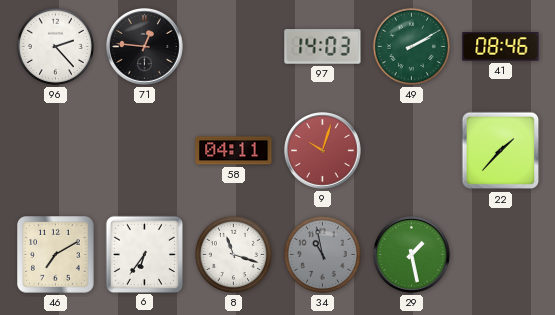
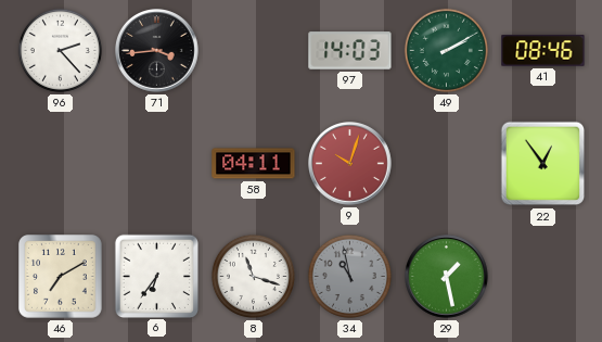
71: 12:46 -> 3:44
22: 1:37 -> 12:54
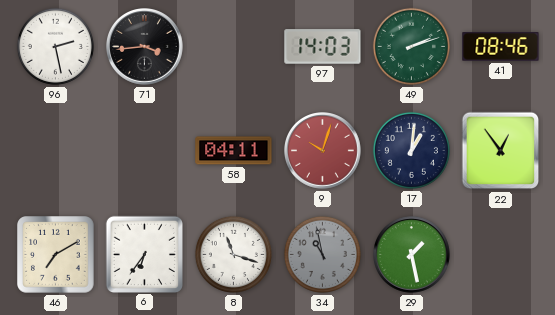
96: 2:23 -> 2:28
49: 2:10 -> 2:12
17: none -> 1:01
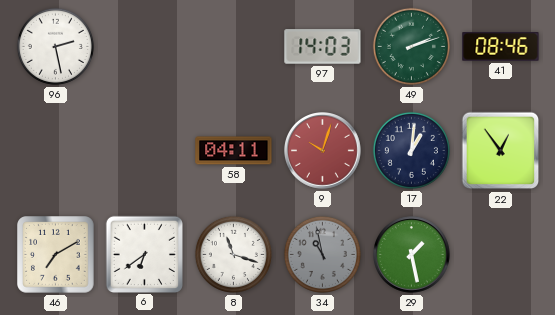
71: 3:44 -> none
6: 6:36 -> 6:39
